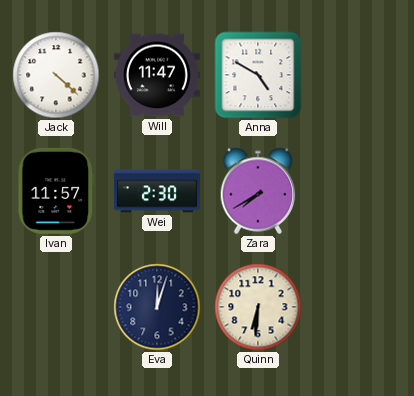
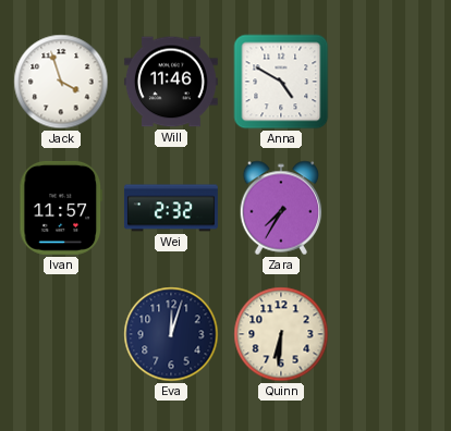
Jack: 4:22 -> 3:57
Will: 11:47 -> 11:46
Wei: 2:30 -> 2:32
Zara: 7:40 -> 7:35
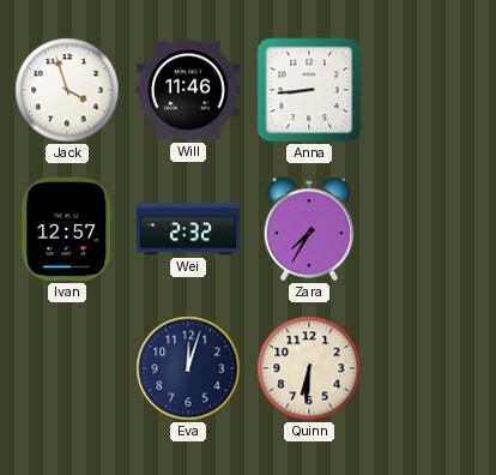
Anna: 4:50 -> 8:44
Ivan: 11:57 -> 12:57
